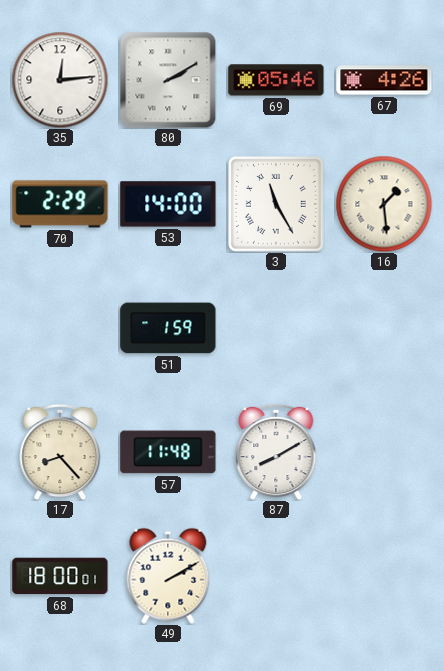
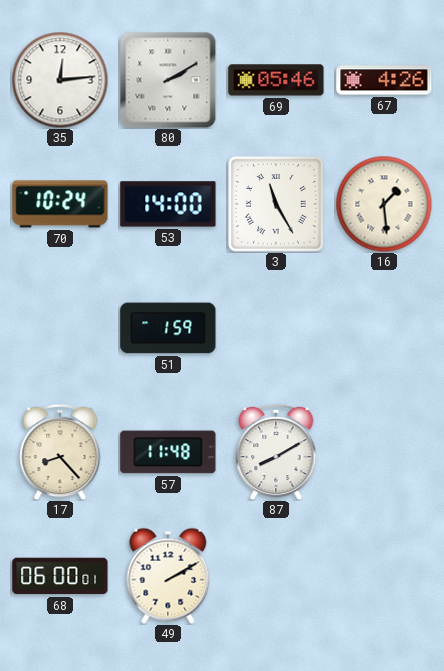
70: 2:29 -> 10:24
68: 18:00 -> 06:00
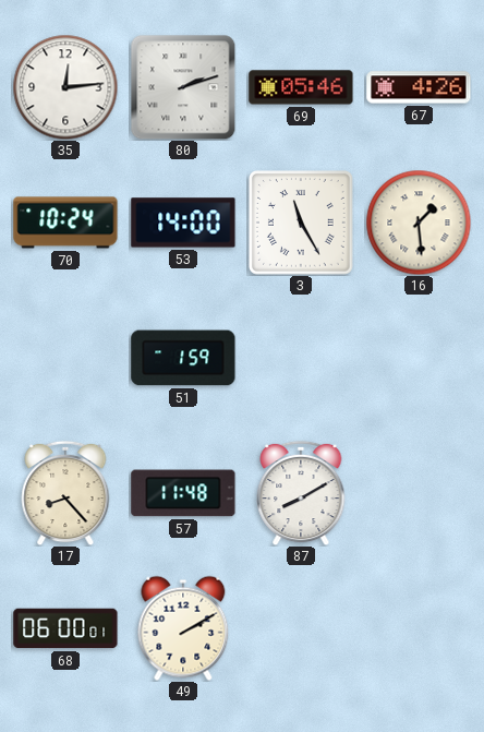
80: 2:10 -> 2:12
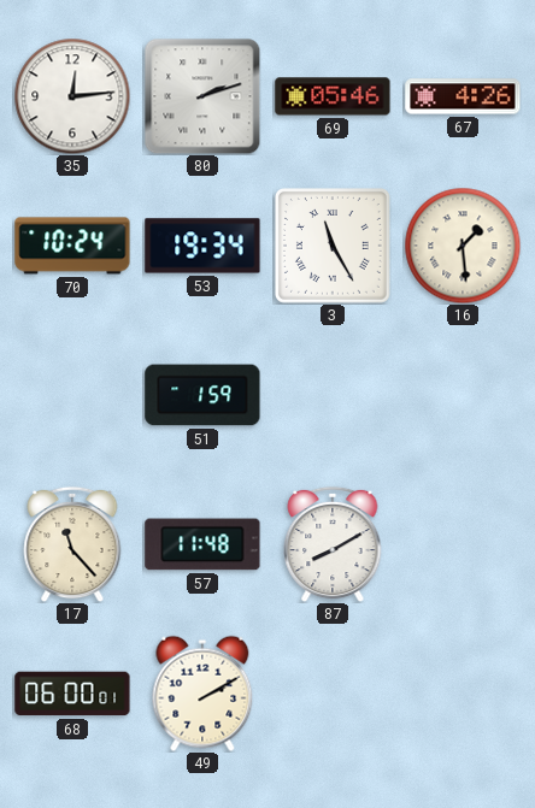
53: 14:00 -> 19:34
17: 8:23 -> 11:23
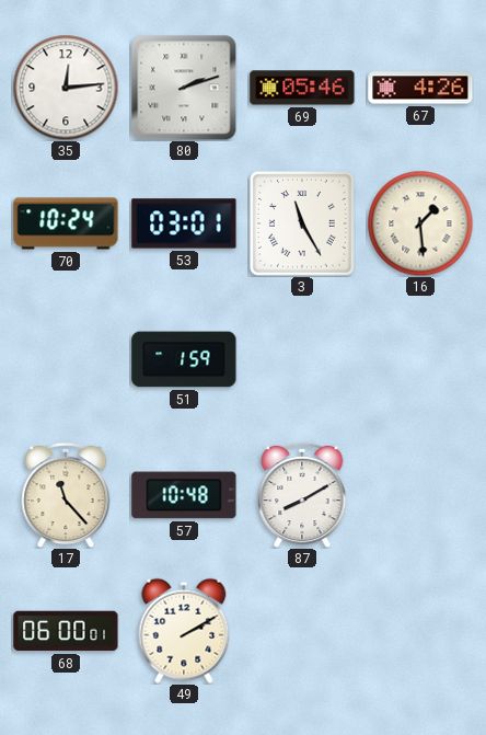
53: 19:34 -> 03:01
57: 11:48 -> 10:48
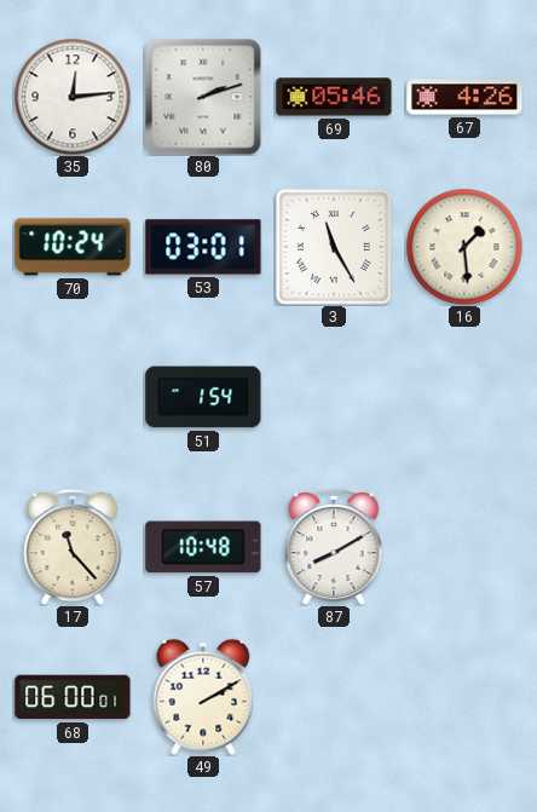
51: 1:59 -> 1:54
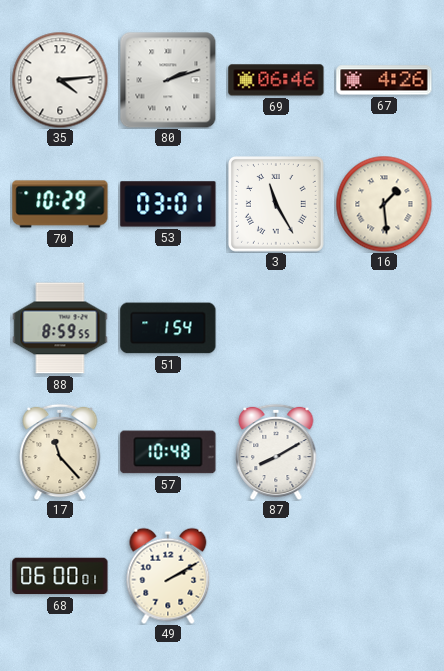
35: 12:14 -> 4:14
69: 05:46 -> 06:46
70: 10:24 -> 10:29
88: none -> 8:59
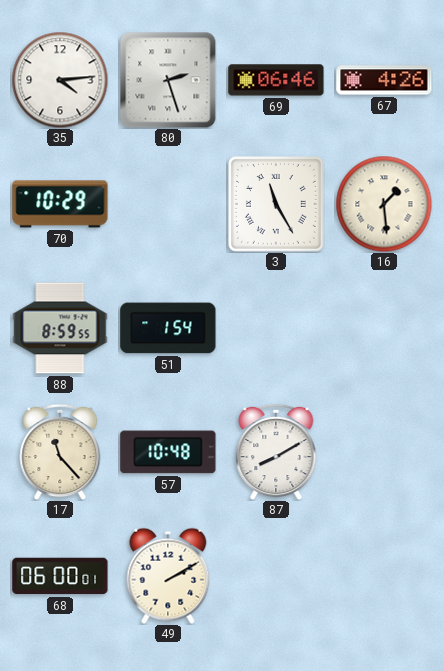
80: 2:12 -> 2:27
53: 03:01 -> none
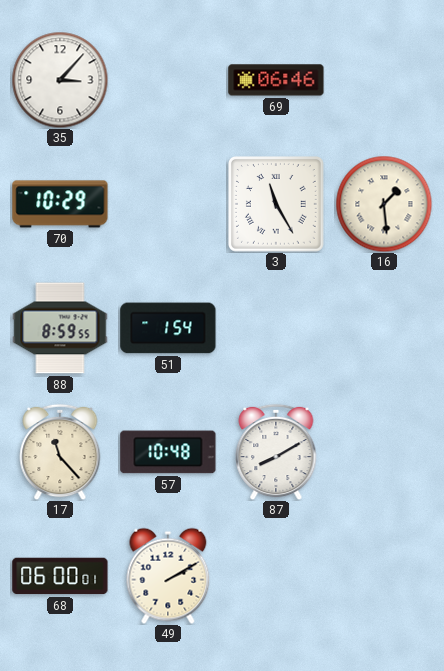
35: 4:14 -> 3:07
80: 2:27 -> none
67: 4:26 -> none
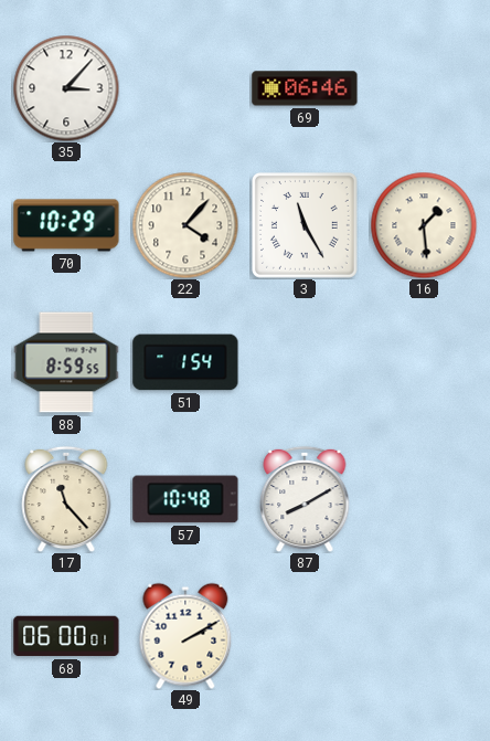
22: none -> 4:07
